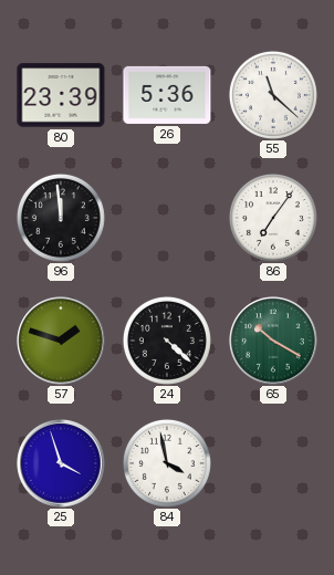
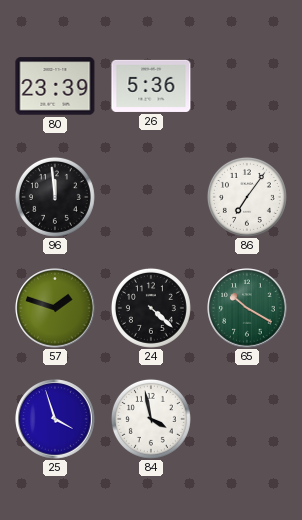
55: 11:22 -> none
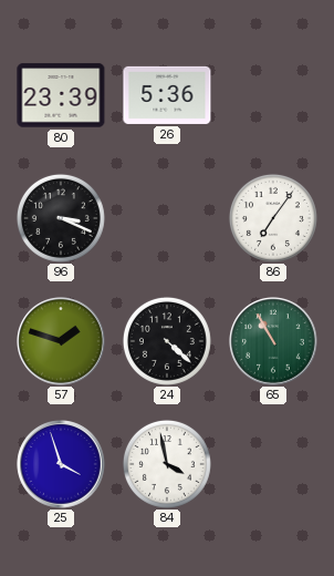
96: 11:59 -> 3:19
65: 10:20 -> 10:55
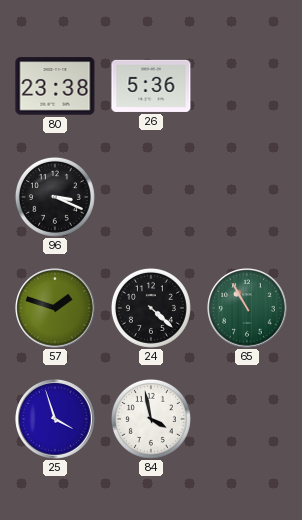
80: 23:39 -> 23:38
86: 7:06 -> none
